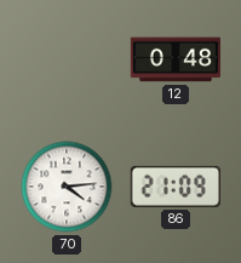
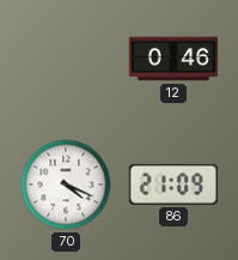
12: 0:48 -> 0:46
70: 4:14 -> 4:19
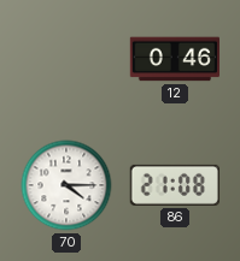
70: 4:19 -> 4:15
86: 21:09 -> 21:08
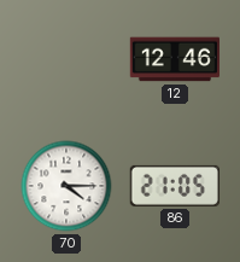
12: 0:46 -> 12:46
86: 21:08 -> 21:05
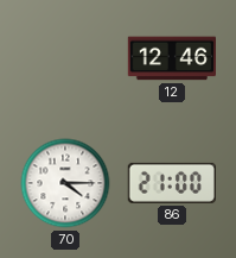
86: 21:05 -> 21:00
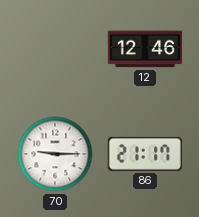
70: 4:15 -> 9:15
86: 21:00 -> 21:17
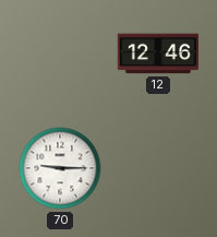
86: 21:17 -> none
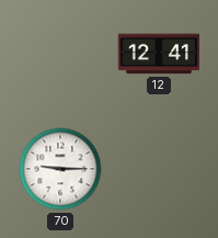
12: 12:46 -> 12:41
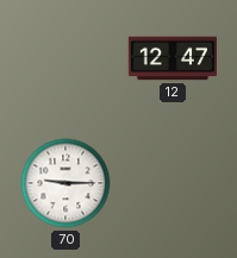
12: 12:41 -> 12:47
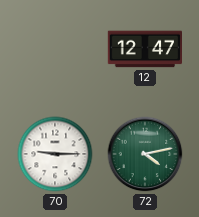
72: none -> 4:13
